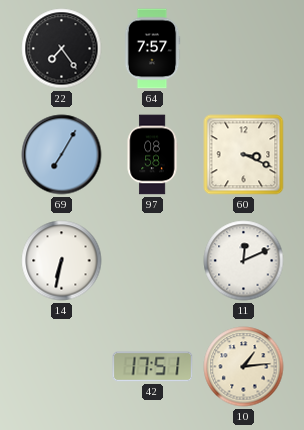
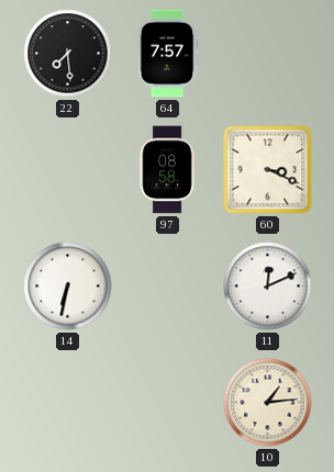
22: 7:24 -> 7:29
69: 7:05 -> none
42: 17:51 -> none
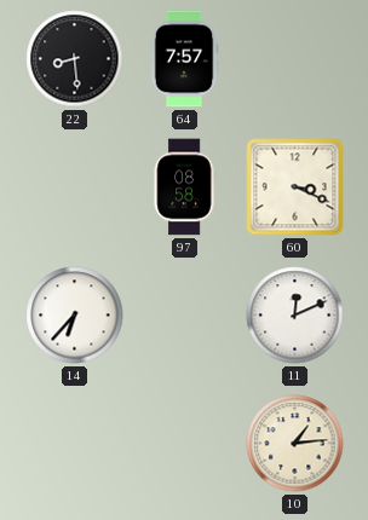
22: 7:29 -> 8:29
14: 6:32 -> 6:37
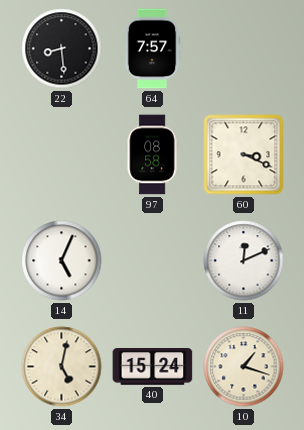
14: 6:37 -> 5:04
34: none -> 5:02
40: none -> 15:24
10: 1:14 -> 1:18
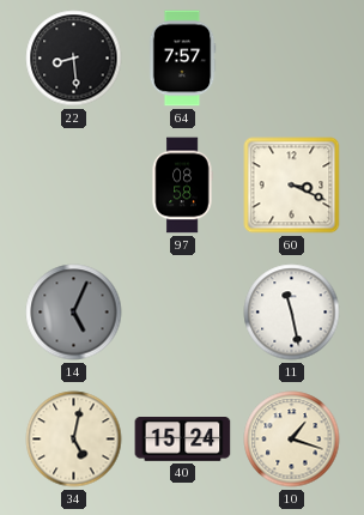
14 dial: white -> grey
11: 12:11 -> 11:28
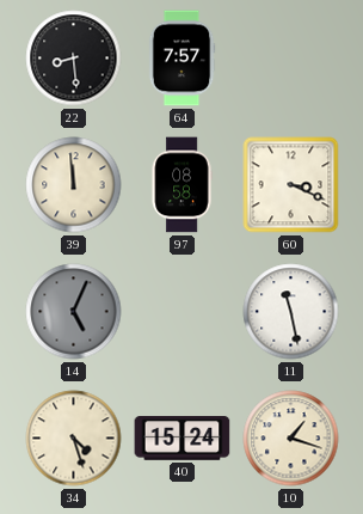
39: none -> 11:59
34: 5:02 -> 4:27
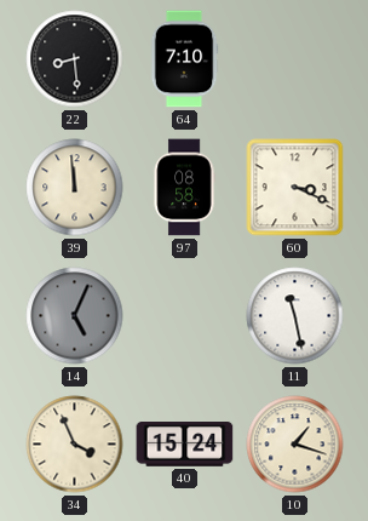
64: 7:57 -> 7:10
34: 4:27 -> 3:56
